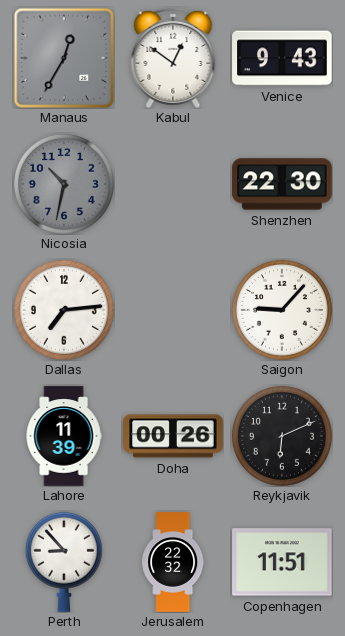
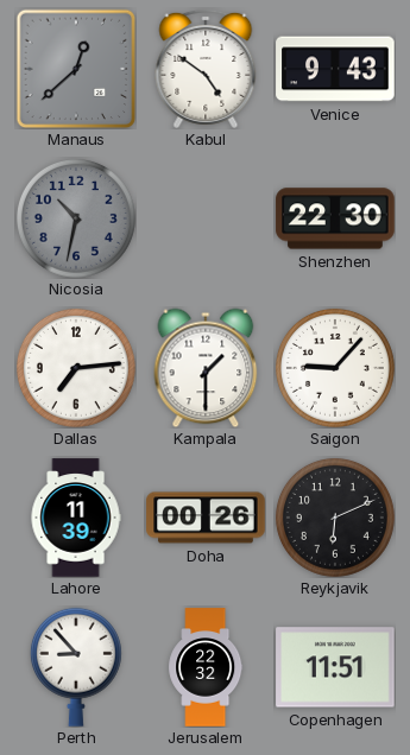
Manaus: 12:35 -> 12:38
Kabul: 12:51 -> 4:51
Kampala: none -> 1:30
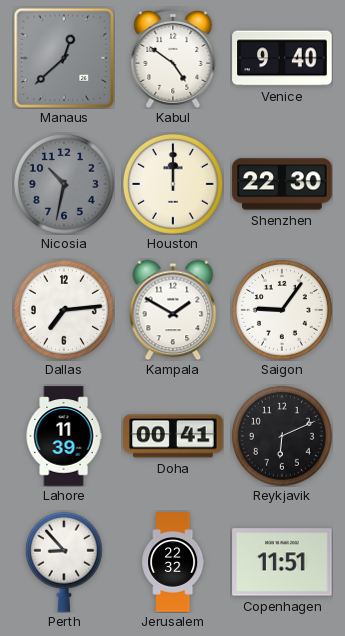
Venice: 9:43 -> 9:40
Houston: none -> 12:00
Kampala: 1:30 -> 1:50
Saigon: 9:07 -> 9:06
Doha: 00:26 -> 00:41
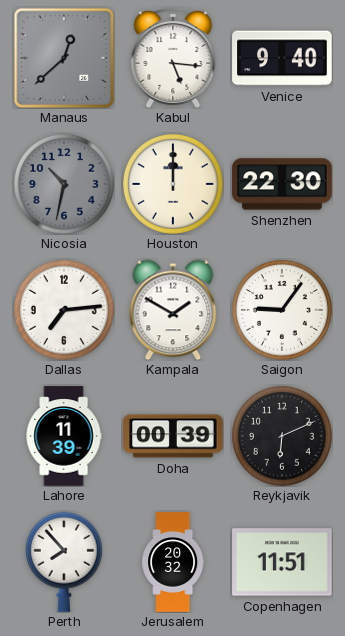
Kabul: 4:51 -> 5:16
Doha: 00:41 -> 00:39
Perth: 8:53 -> 7:53
Jerusalem: 22:32 -> 20:32
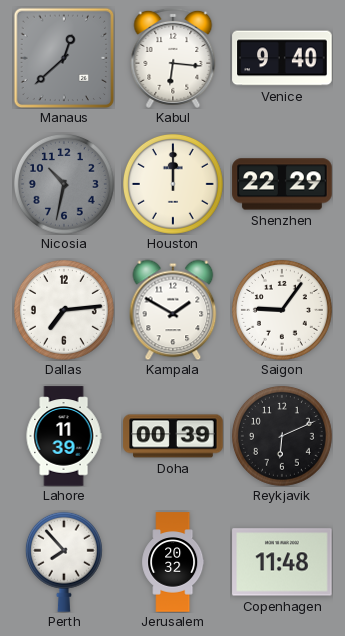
Kabul: 5:16 -> 6:16
Shenzhen: 22:30 -> 22:29
Copenhagen: 11:51 -> 11:48
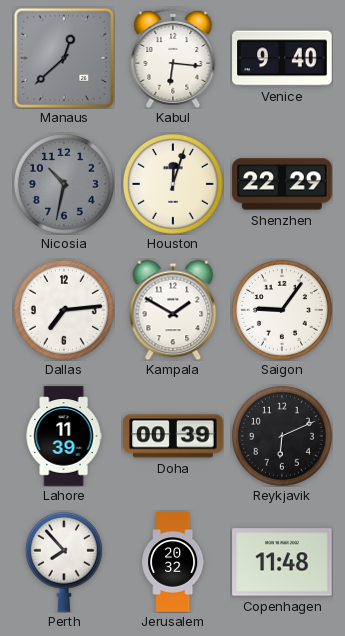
Houston: 12:00 -> 12:03
